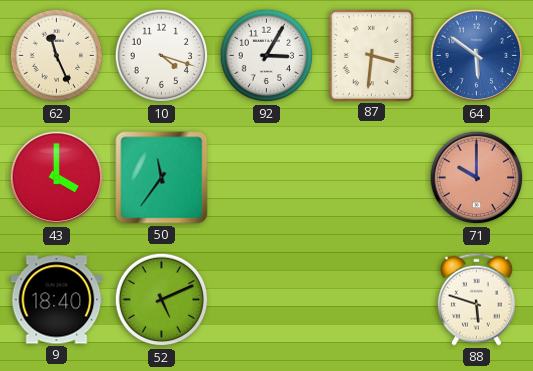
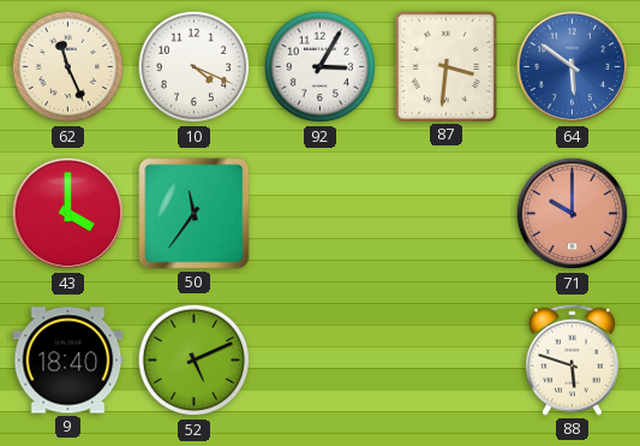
10: 4:18 -> 4:19
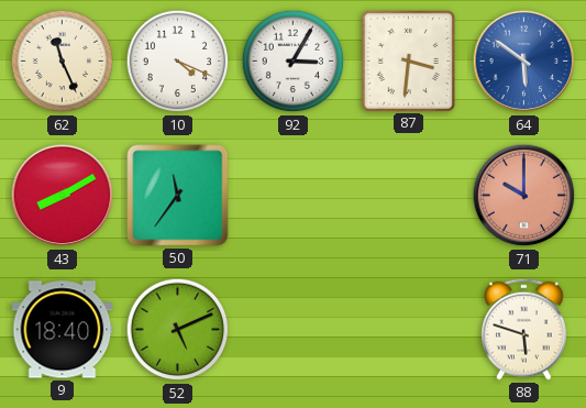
43: 4:00 -> 8:10
